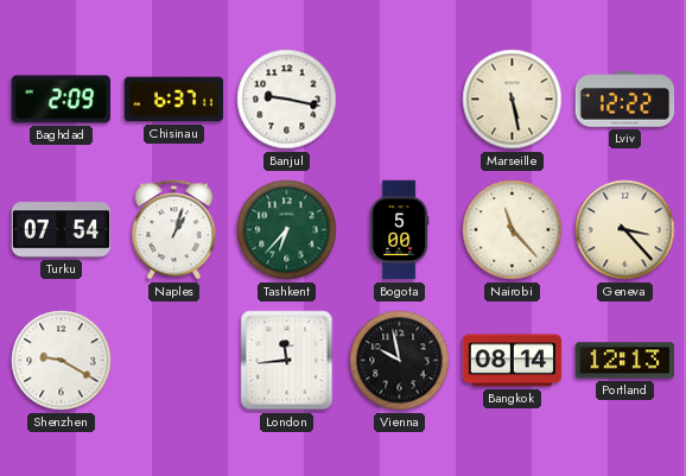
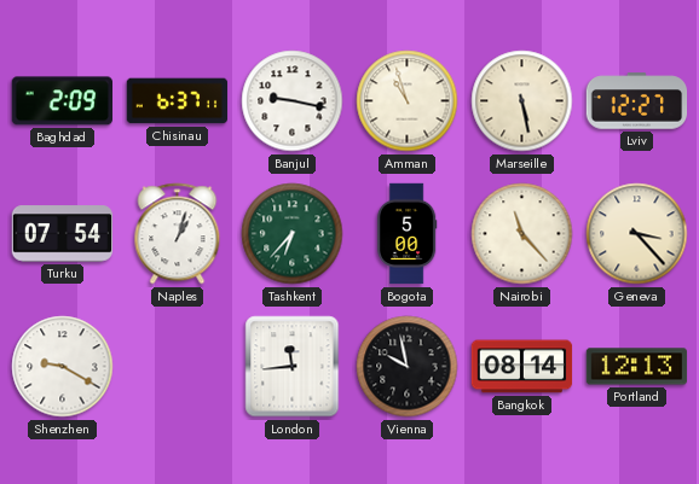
Amman: none -> 10:57
Lviv: 12:22 -> 12:27
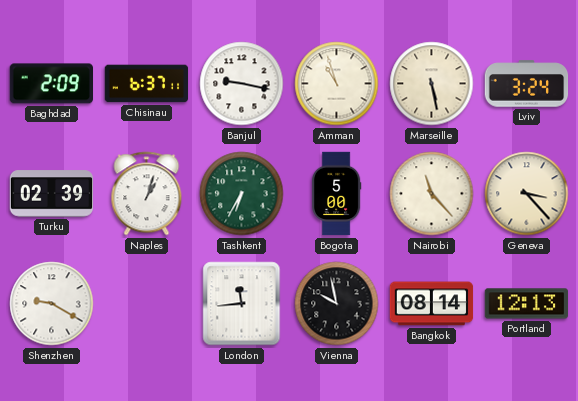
Lviv: 12:27 -> 3:24
Turku: 07:54 -> 02:39
Tashkent: 6:37 -> 6:35
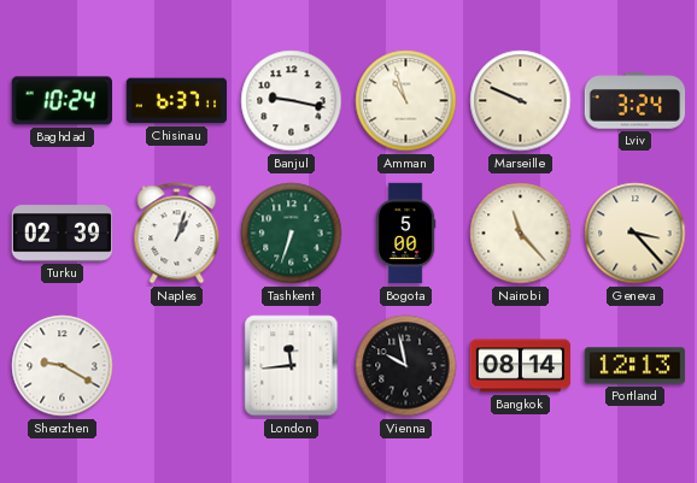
Baghdad: 2:09 -> 10:24
Marseille: 5:28 -> 9:49
Tashkent: 6:35 -> 6:33
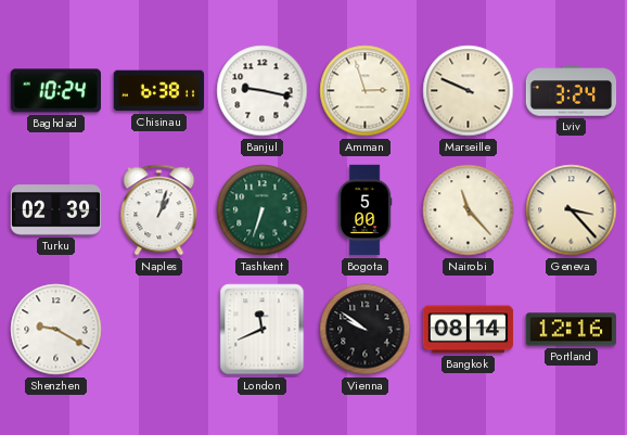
Chisinau: 6:37 -> 6:38
Amman: 10:57 -> 2:57
London: 11:44 -> 11:41
Vienna: 9:58 -> 9:51
Portland: 12:13 -> 12:16
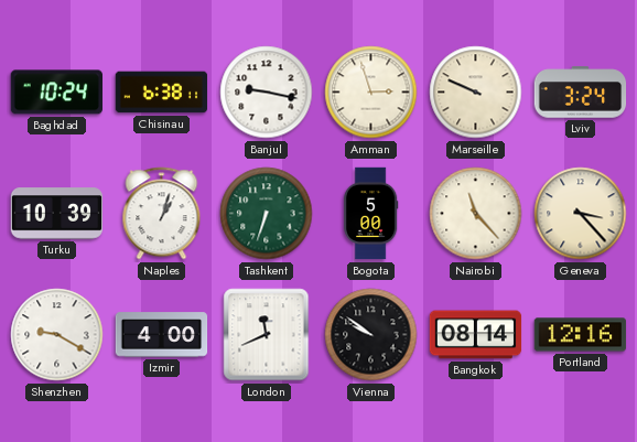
Turku: 02:39 -> 10:39
Izmir: none -> 4:00
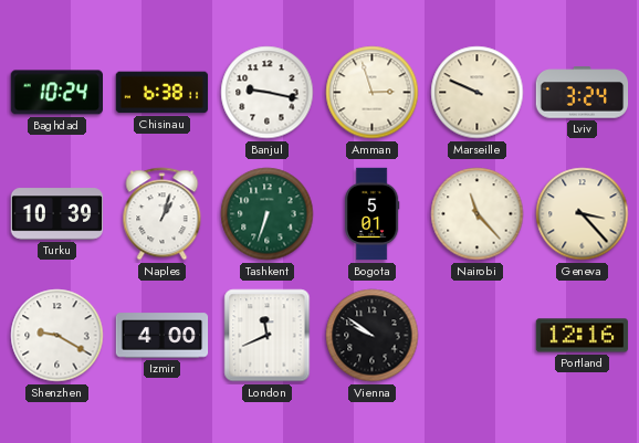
Bogota: 5:00 -> 5:01
Bangkok: 08:14 -> none
